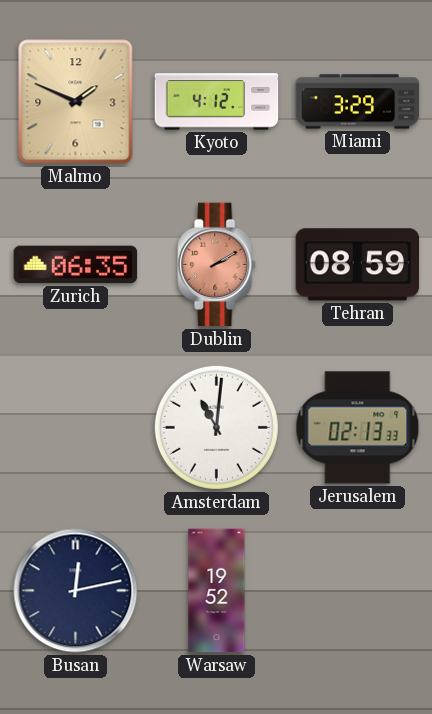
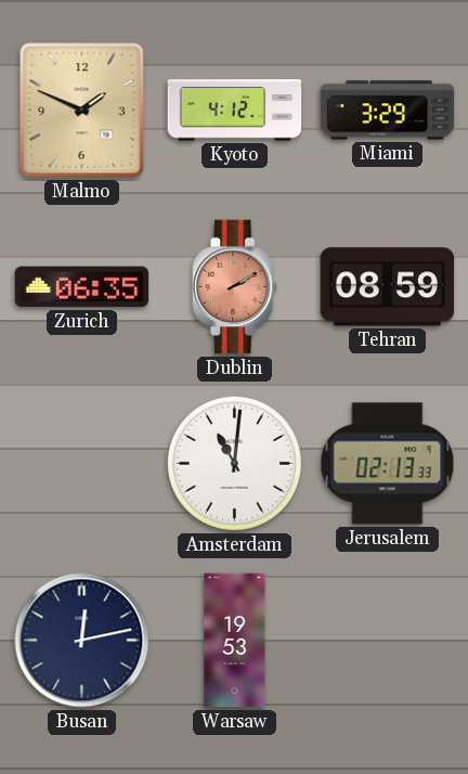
Warsaw: 19:52 -> 19:53
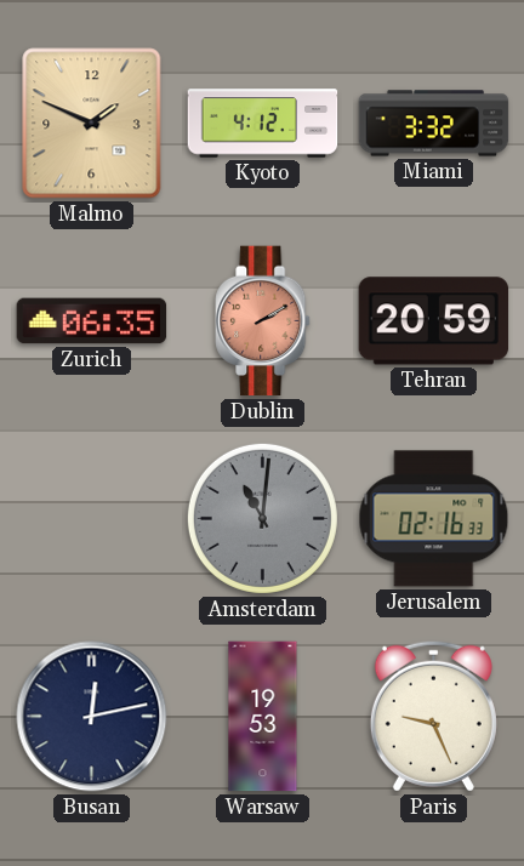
Miami: 3:29 -> 3:32
Tehran: 08:59 -> 20:59
Amsterdam dial: white -> grey
Jerusalem: 02:13 -> 02:16
Paris: none -> 9:26
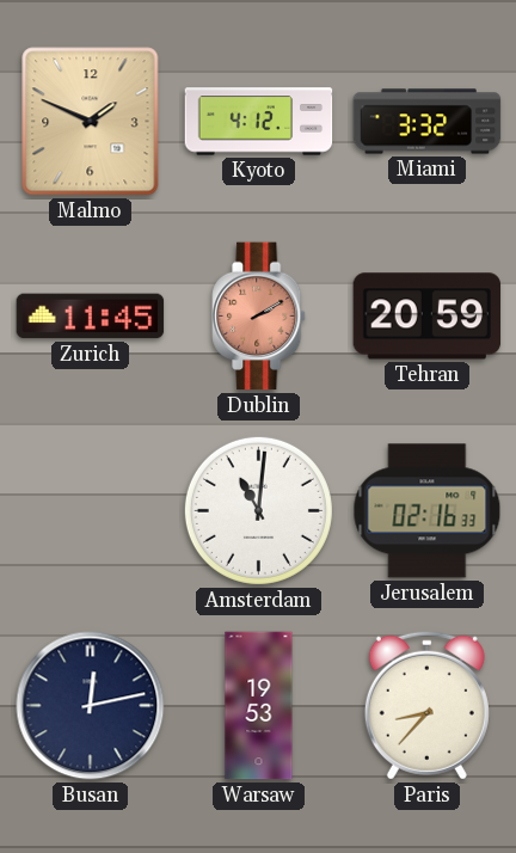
Zurich: 06:35 -> 11:45
Amsterdam dial: grey -> white
Paris: 9:26 -> 8:37
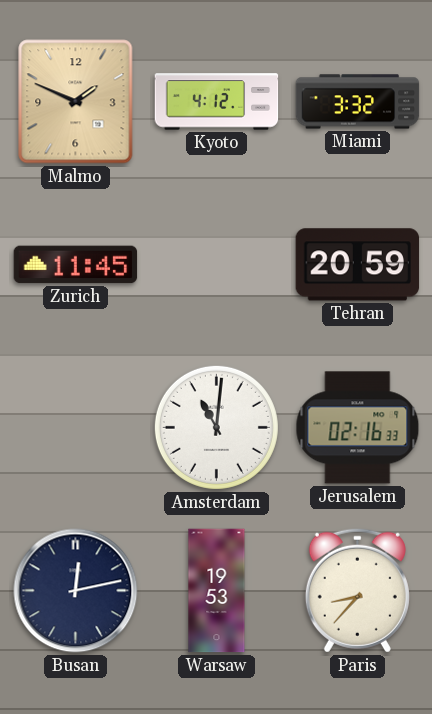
Dublin: 2:10 -> none
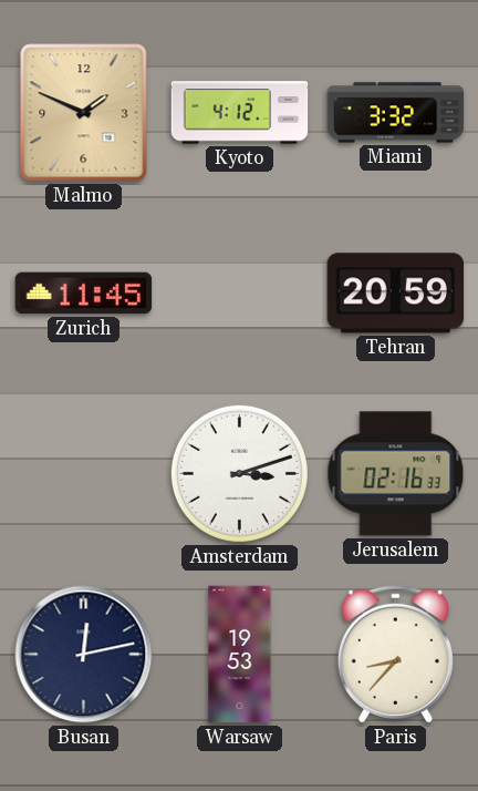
Amsterdam: 11:01 -> 3:12
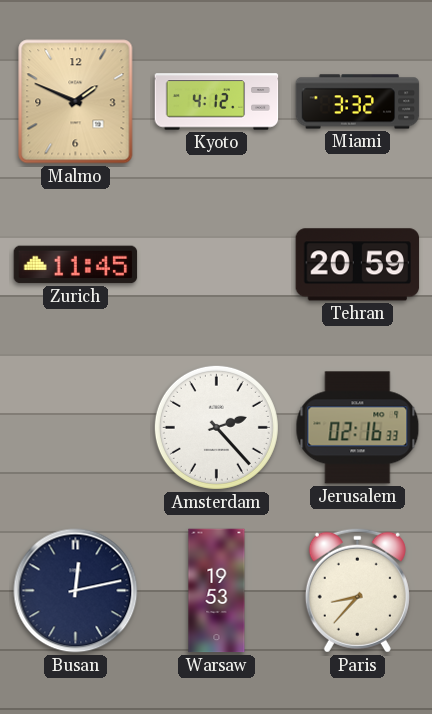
Amsterdam: 3:12 -> 2:23
